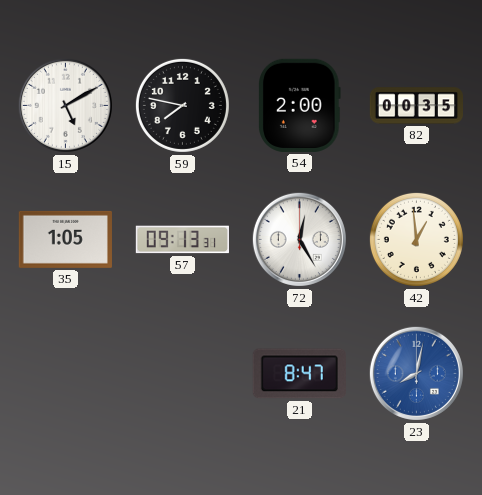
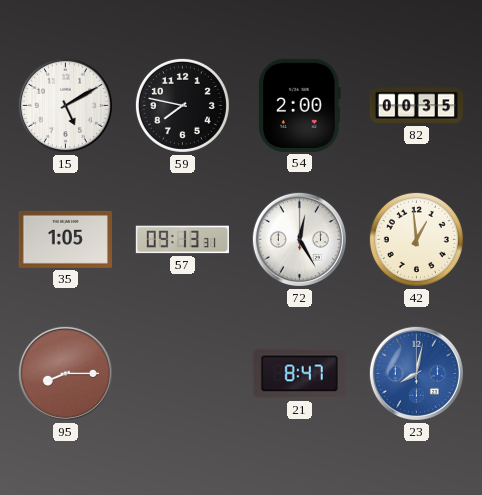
95: none -> 8:15
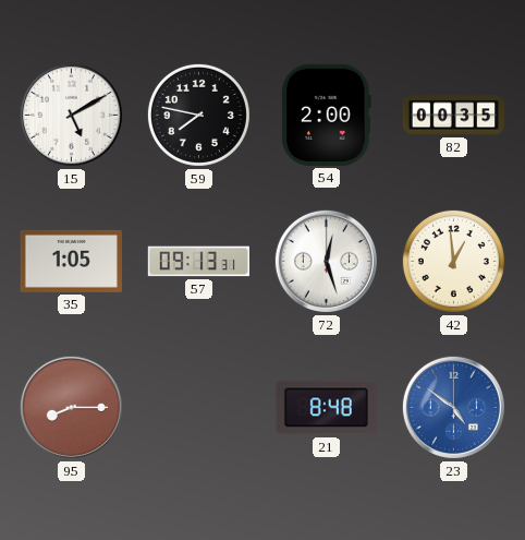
72: 12:25 -> 12:27
21: 8:47 -> 8:48
23: 8:02 -> 4:51
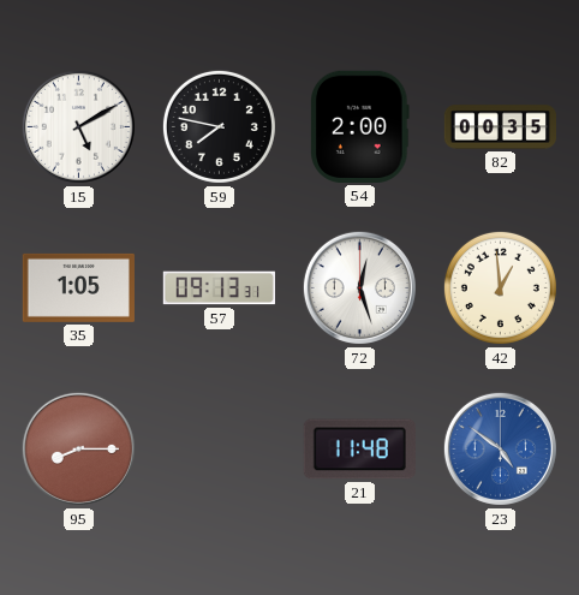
21: 8:48 -> 11:48
